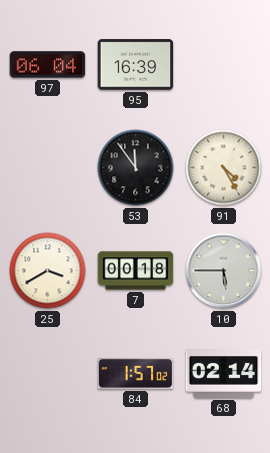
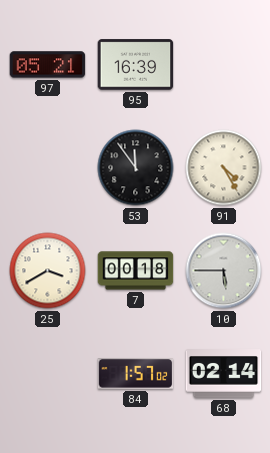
97: 06:04 -> 05:21
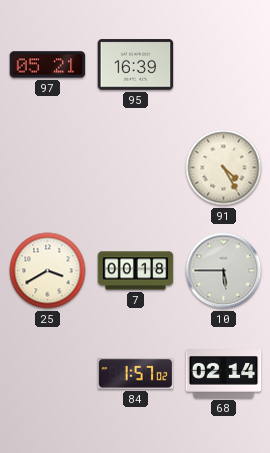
53: 11:54 -> none
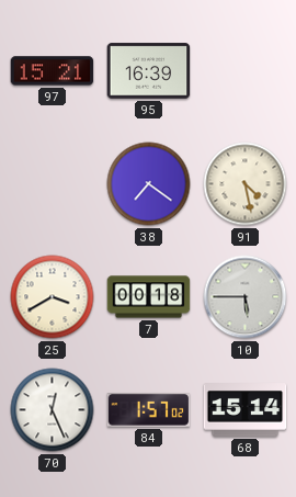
97: 05:21 -> 15:21
38: none -> 7:21
91: 4:25 -> 4:28
70: none -> 12:26
68: 02:14 -> 15:14
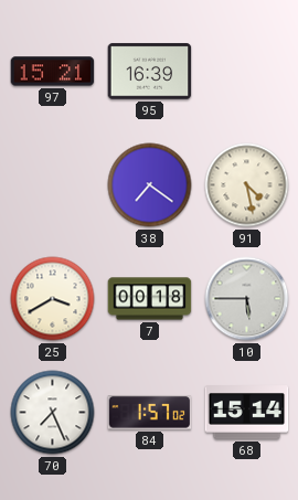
70: 12:26 -> 7:26
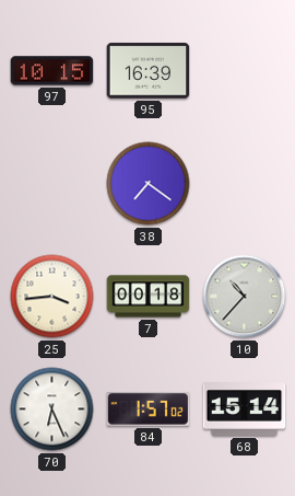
97: 15:21 -> 10:15
91: 4:28 -> none
25: 3:40 -> 3:44
10: 5:45 -> 10:37
70: 7:26 -> 6:26
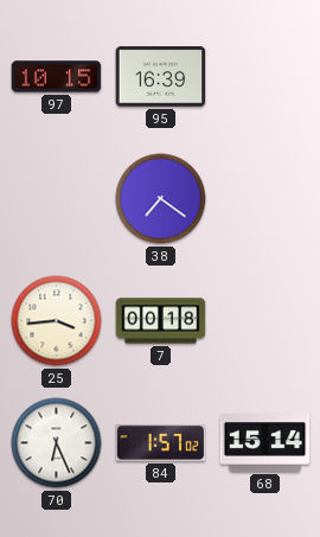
10: 10:37 -> none
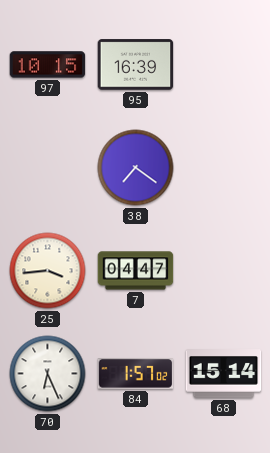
7: 00:18 -> 04:47
